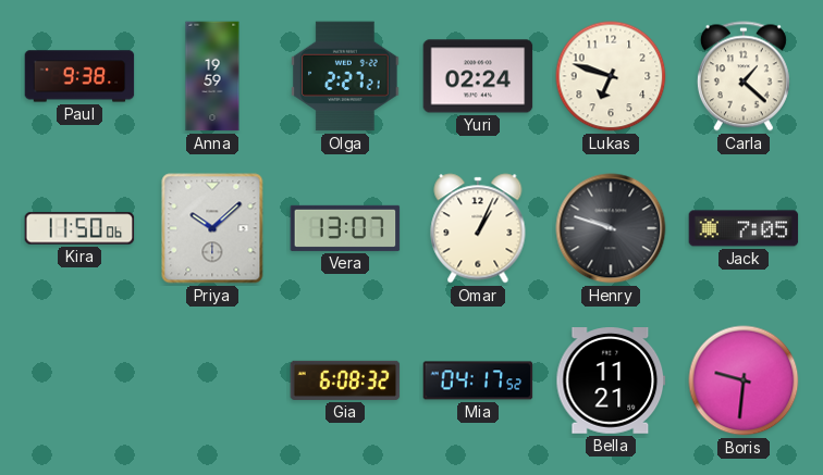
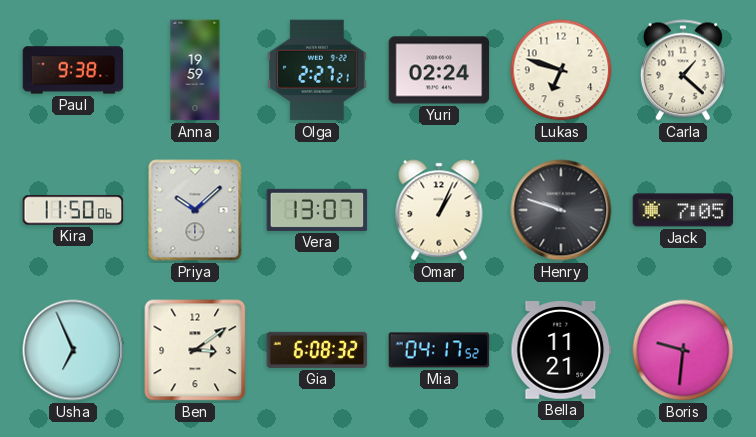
Usha: none -> 6:56
Ben: none -> 3:09
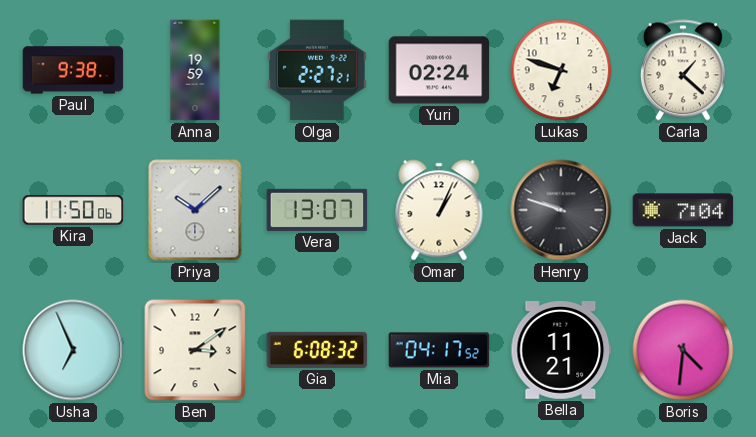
Jack: 7:05 -> 7:04
Boris: 9:31 -> 4:31
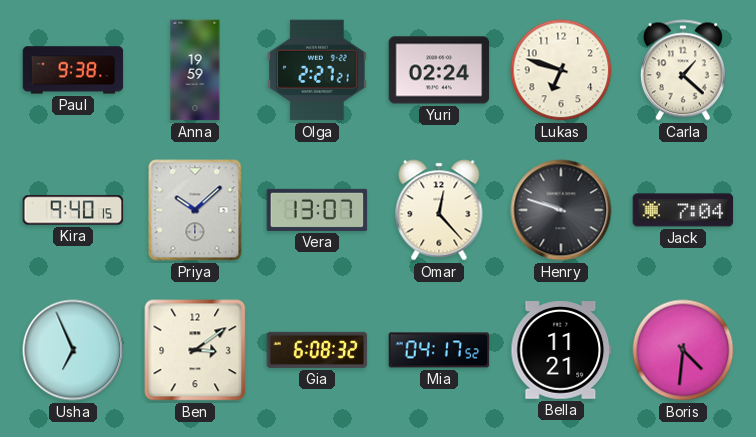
Kira: 11:50 -> 9:40
Omar: 1:04 -> 12:23
